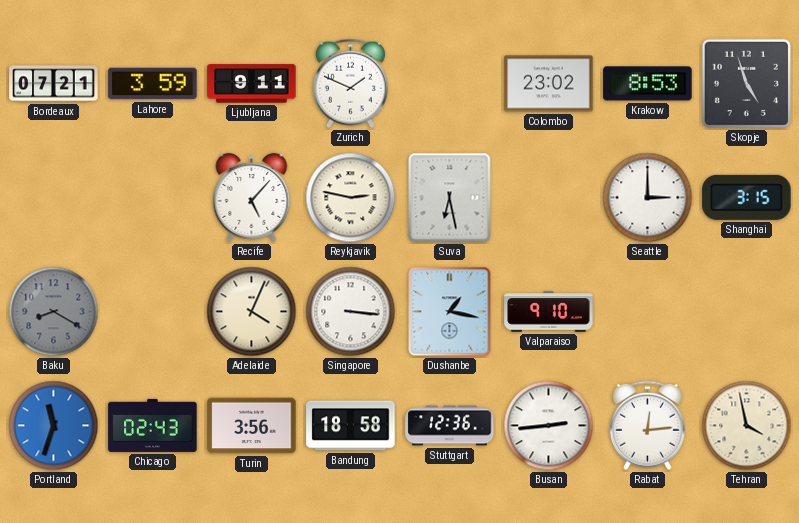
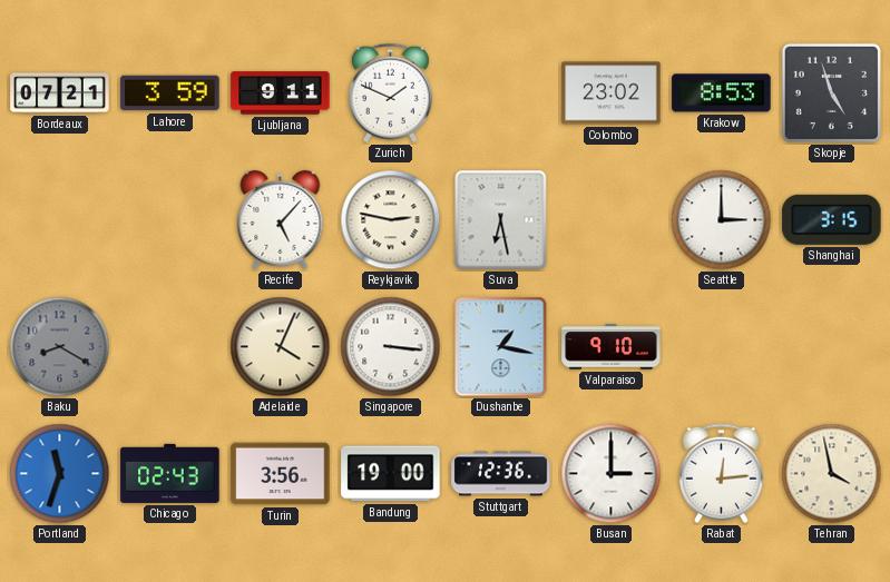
Bandung: 18:58 -> 19:00
Busan: 2:44 -> 3:00
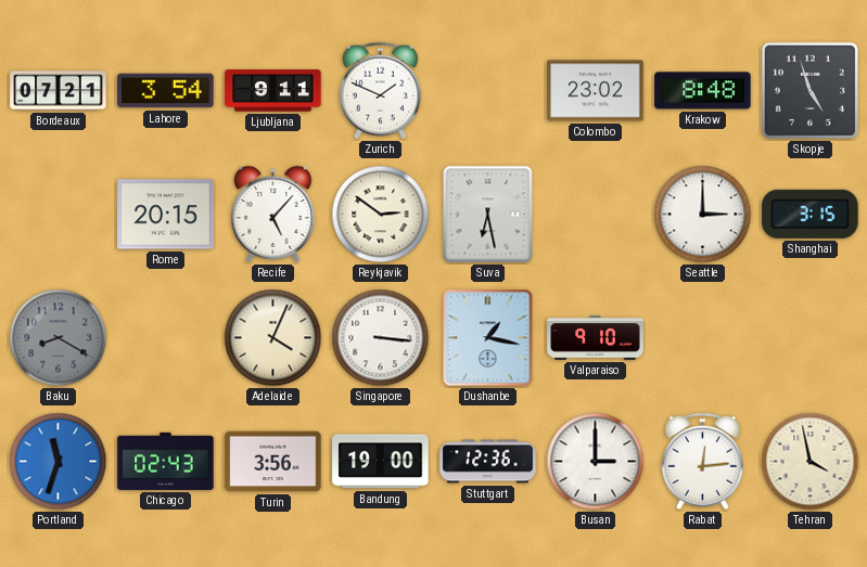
Lahore: 3:59 -> 3:54
Krakow: 8:53 -> 8:48
Rome: none -> 20:15
Reykjavik: 2:47 -> 2:51
